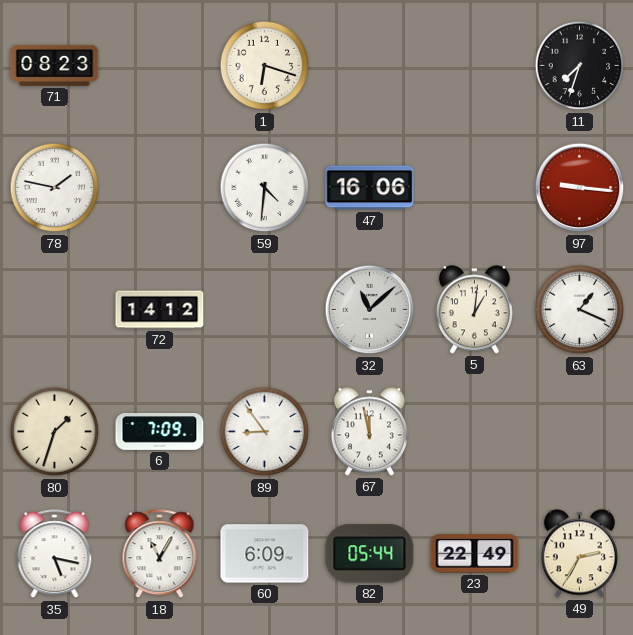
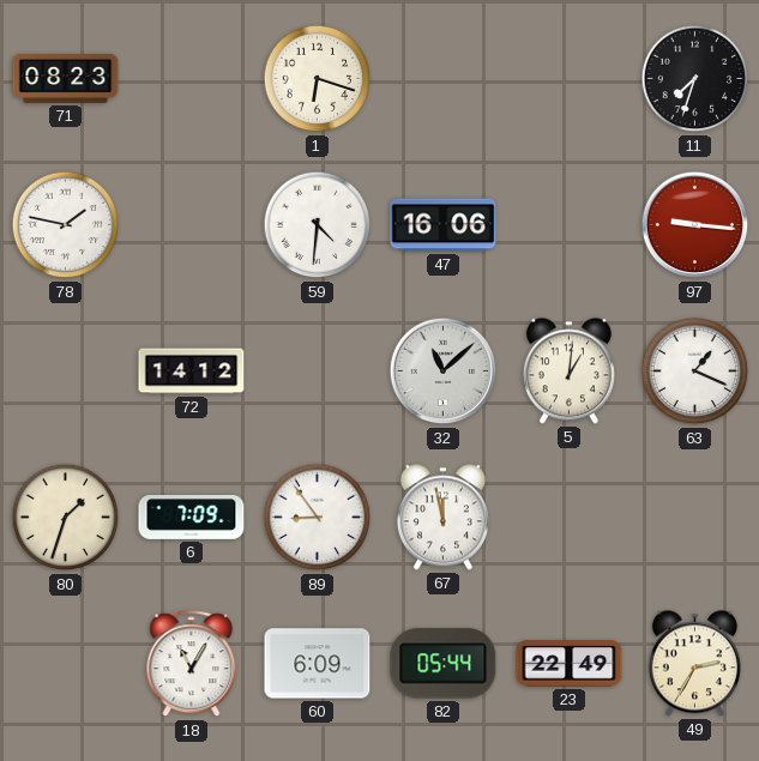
35: 5:17 -> none
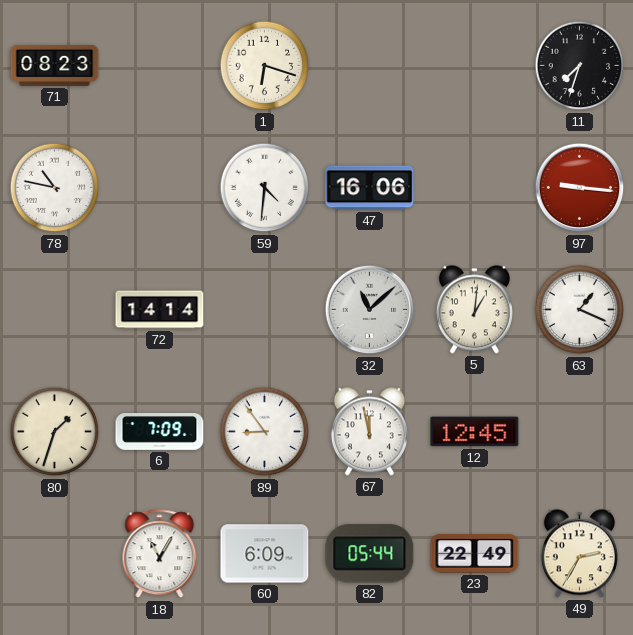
78: 1:47 -> 10:47
72: 14:12 -> 14:14
12: none -> 12:45
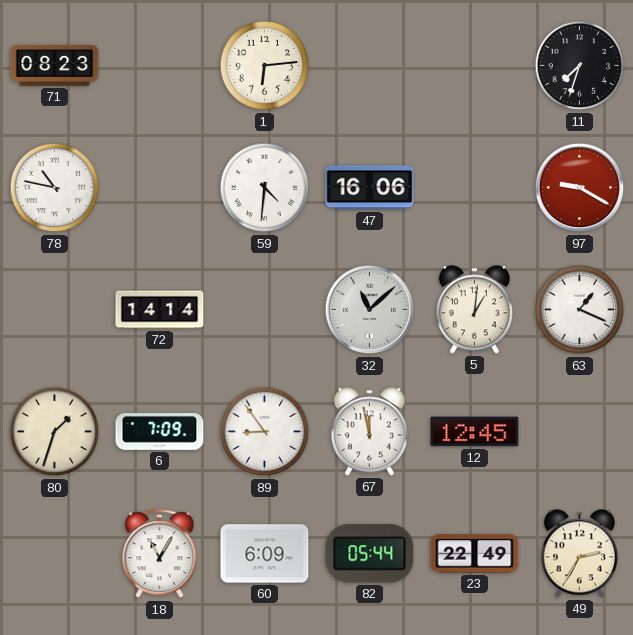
1: 6:18 -> 6:14
97: 9:16 -> 9:20
